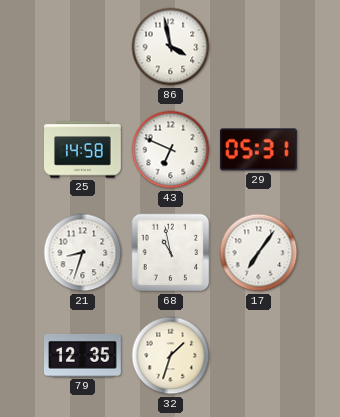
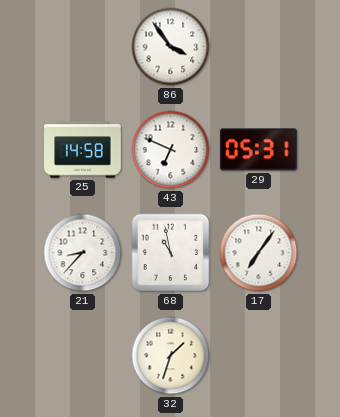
86: 3:58 -> 3:54
21: 8:33 -> 8:37
79: 12:35 -> none
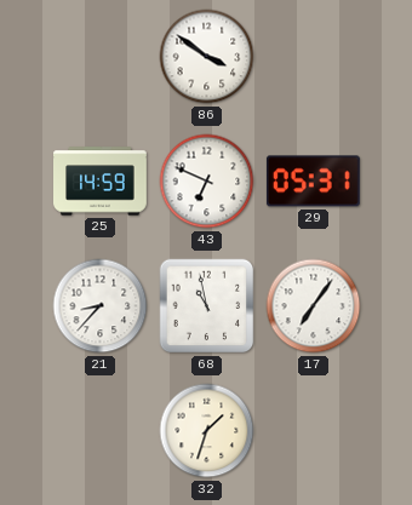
86: 3:54 -> 3:51
25: 14:58 -> 14:59
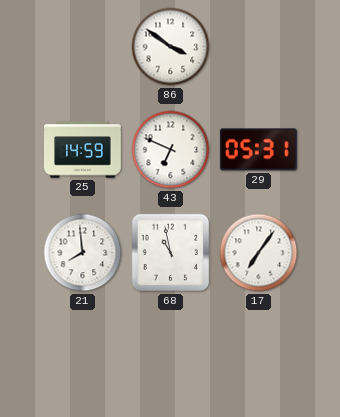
21: 8:37 -> 7:59
32: 1:33 -> none
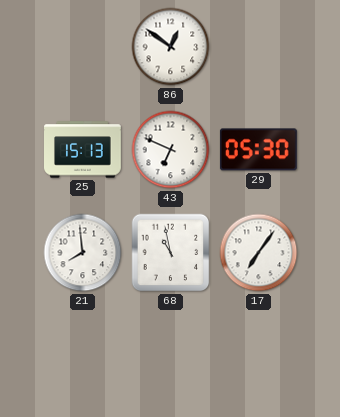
86: 3:51 -> 12:51
25: 14:59 -> 15:13
29: 05:31 -> 05:30
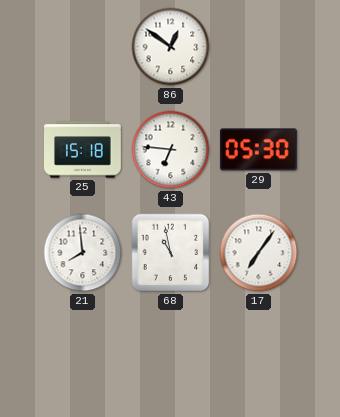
25: 15:13 -> 15:18
43: 6:49 -> 6:46
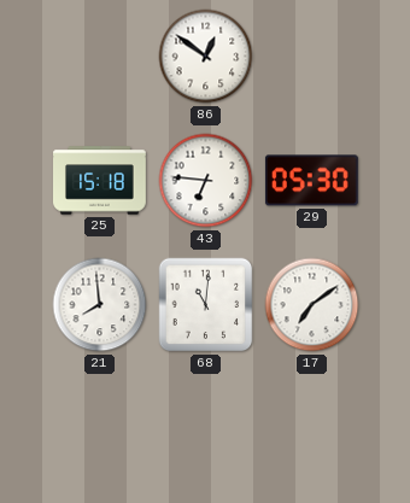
68: 10:58 -> 11:01
17: 7:06 -> 7:09
